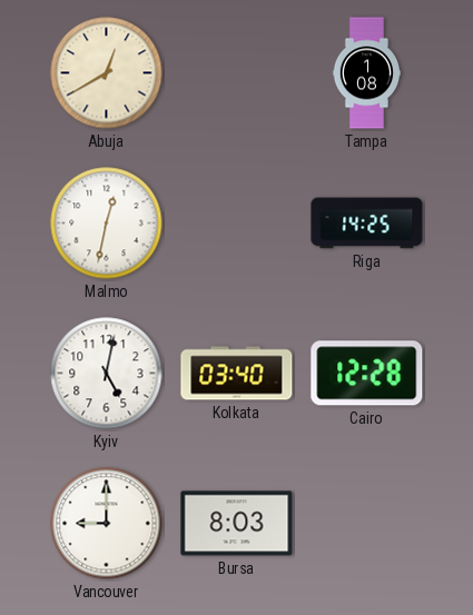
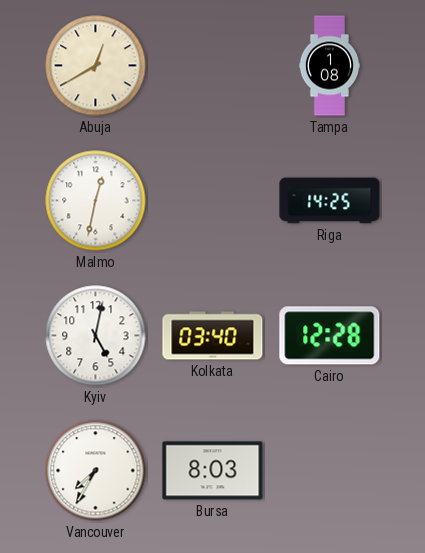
Vancouver: 9:00 -> 7:35
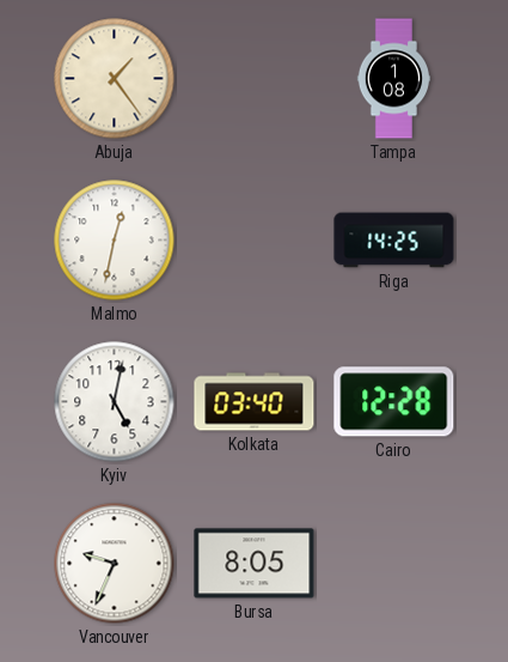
Abuja: 12:40 -> 1:24
Vancouver: 7:35 -> 9:34
Bursa: 8:03 -> 8:05
